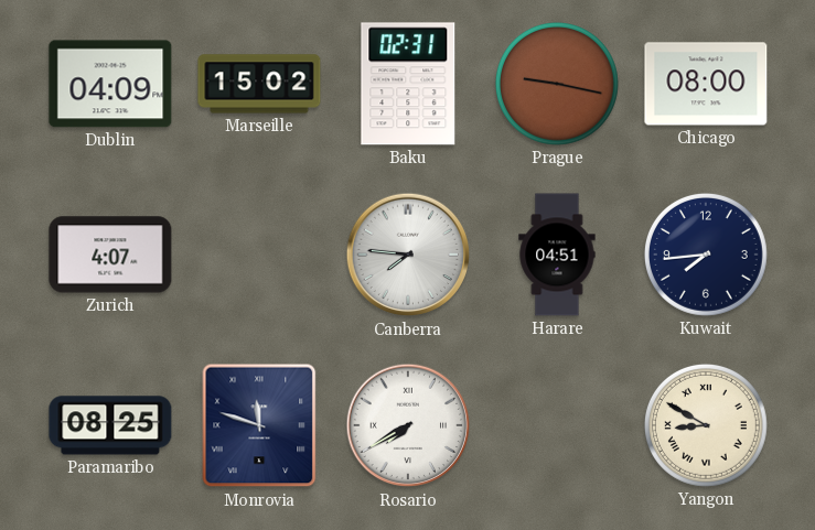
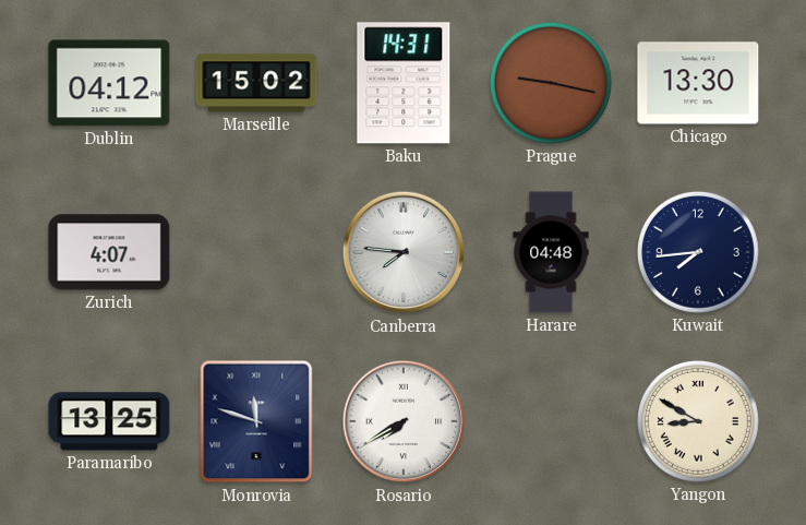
Dublin: 04:09 -> 04:12
Baku: 02:31 -> 14:31
Chicago: 08:00 -> 13:30
Harare: 04:51 -> 04:48
Paramaribo: 08:25 -> 13:25
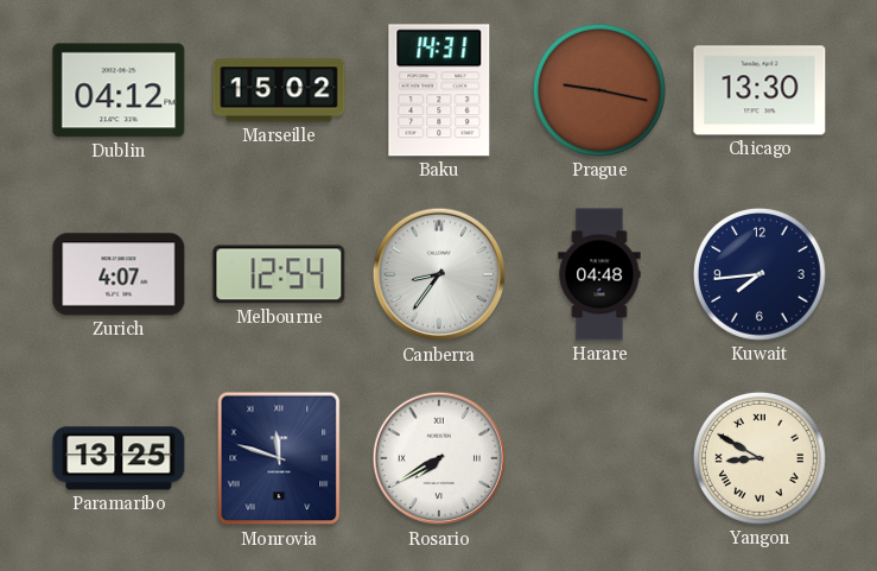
Melbourne: none -> 12:54
Canberra: 7:46 -> 8:36
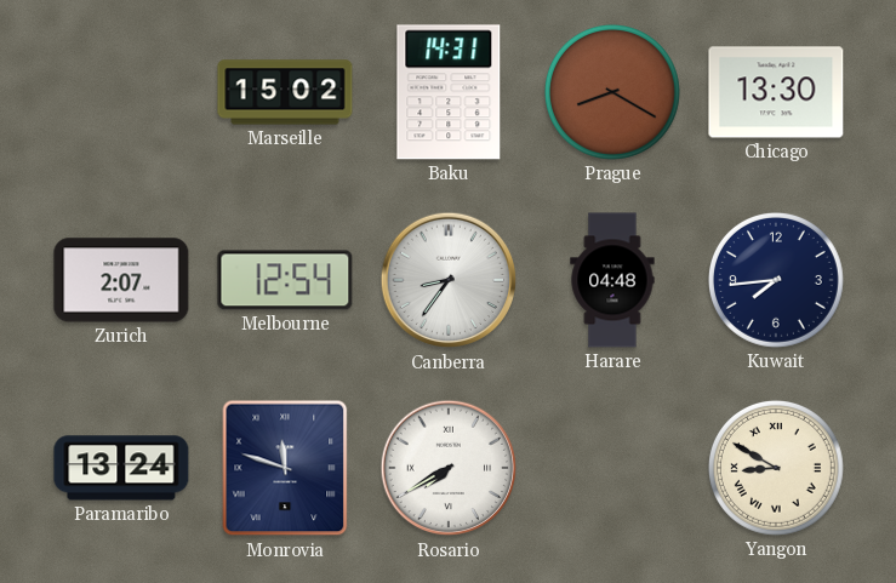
Dublin: 04:12 -> none
Prague: 9:17 -> 8:20
Zurich: 4:07 -> 2:07
Paramaribo: 13:25 -> 13:24
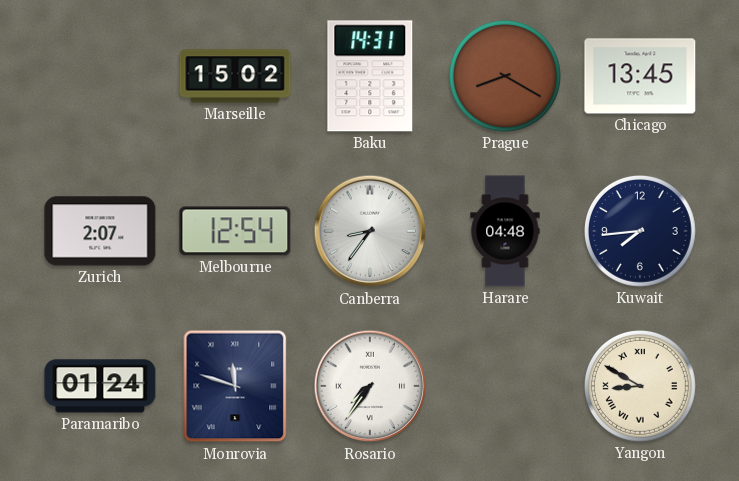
Chicago: 13:30 -> 13:45
Paramaribo: 13:24 -> 01:24
Rosario: 7:40 -> 7:36
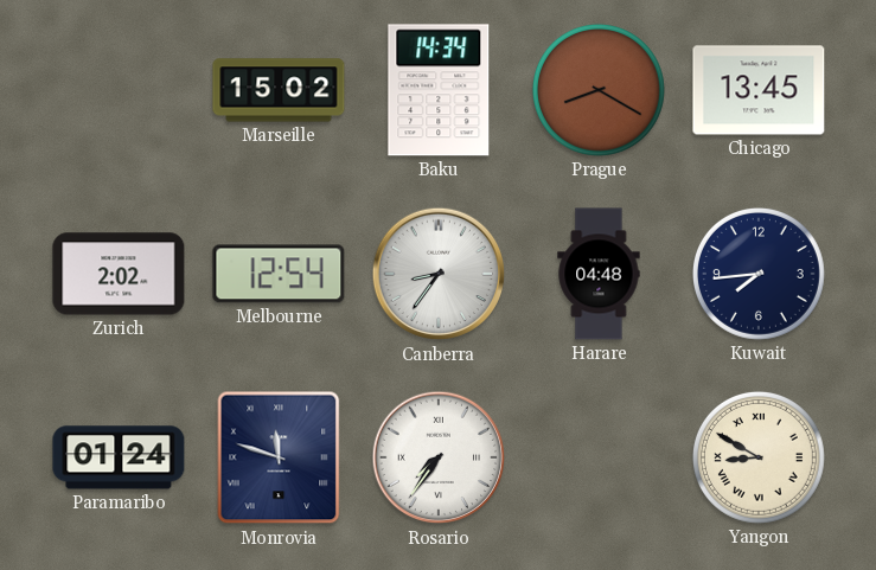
Baku: 14:31 -> 14:34
Zurich: 2:07 -> 2:02
